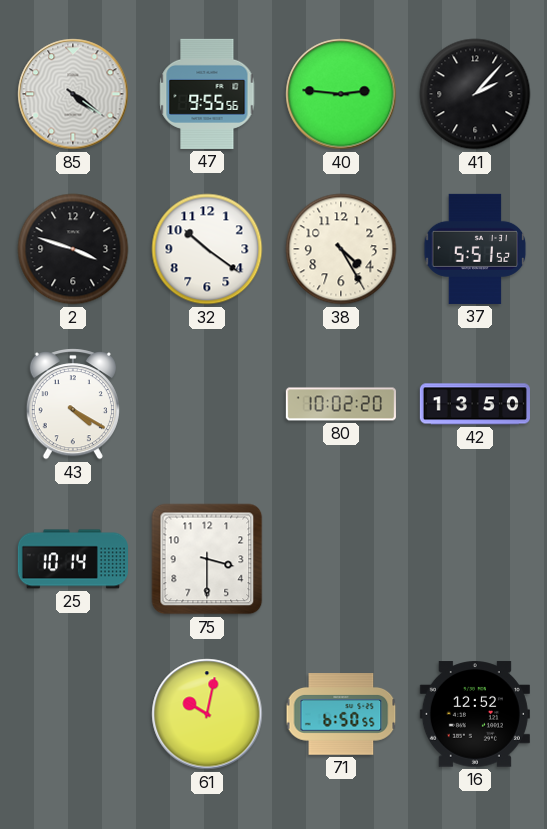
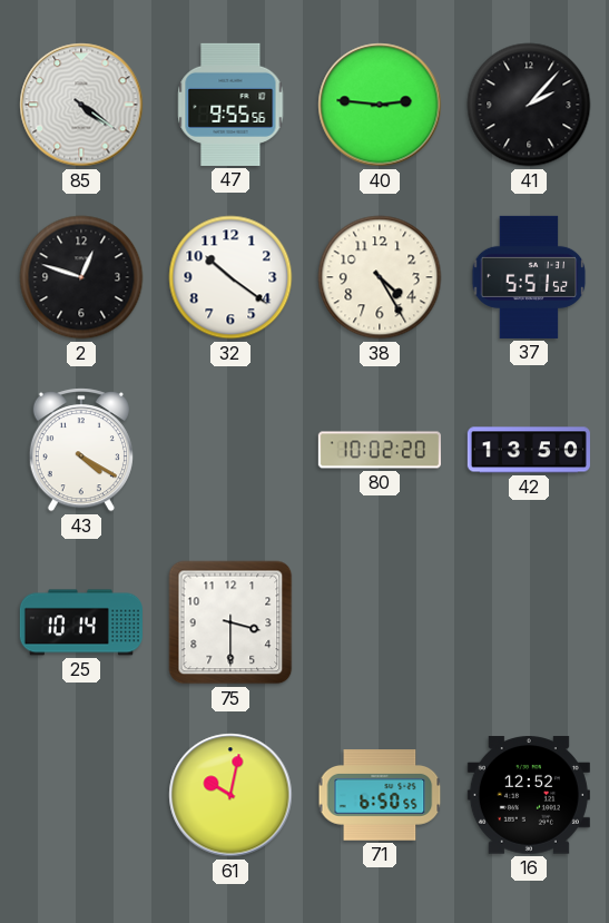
2: 3:48 -> 12:48
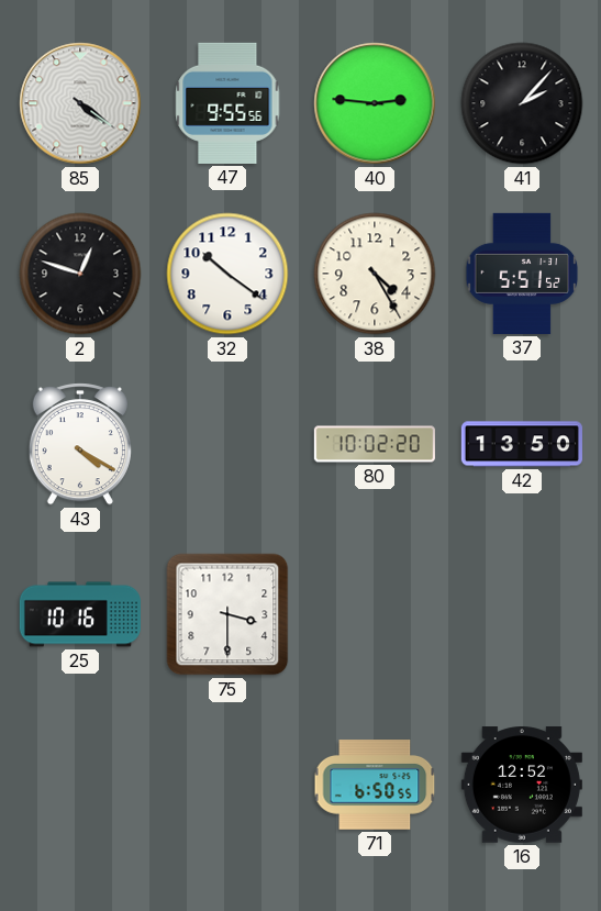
25: 10:14 -> 10:16
61: 10:02 -> none
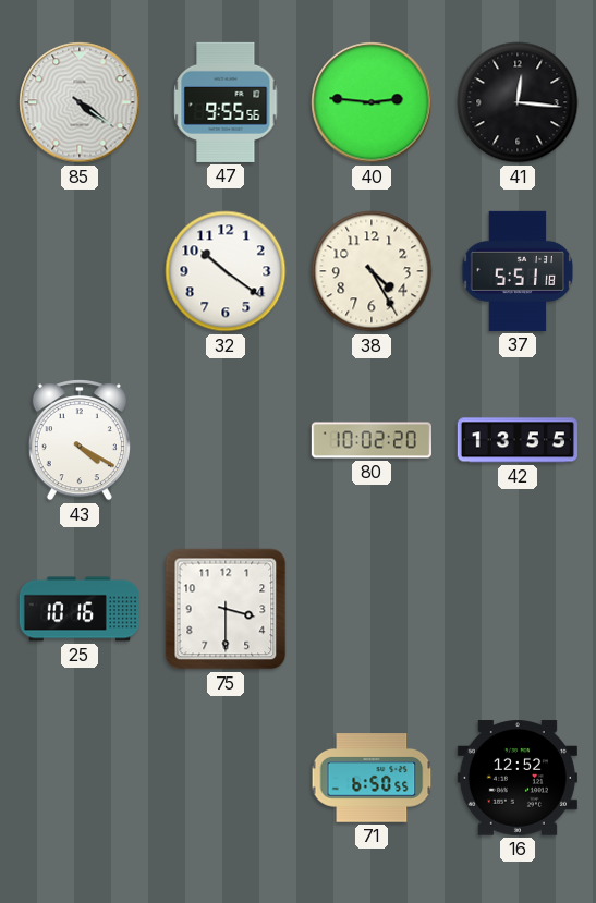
41: 2:07 -> 12:16
2: 12:48 -> none
37: 5:51:52 -> 5:51:18
42: 13:50 -> 13:55
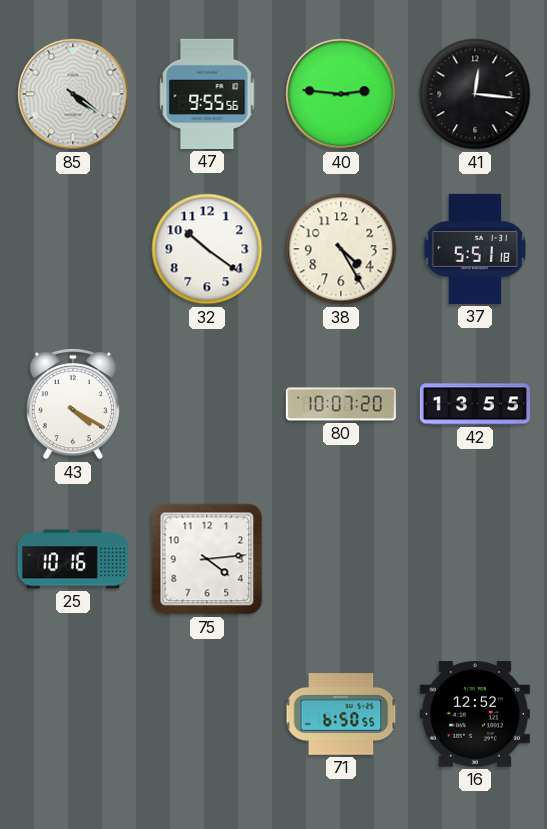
80: 10:02 -> 10:07
75: 3:30 -> 4:14
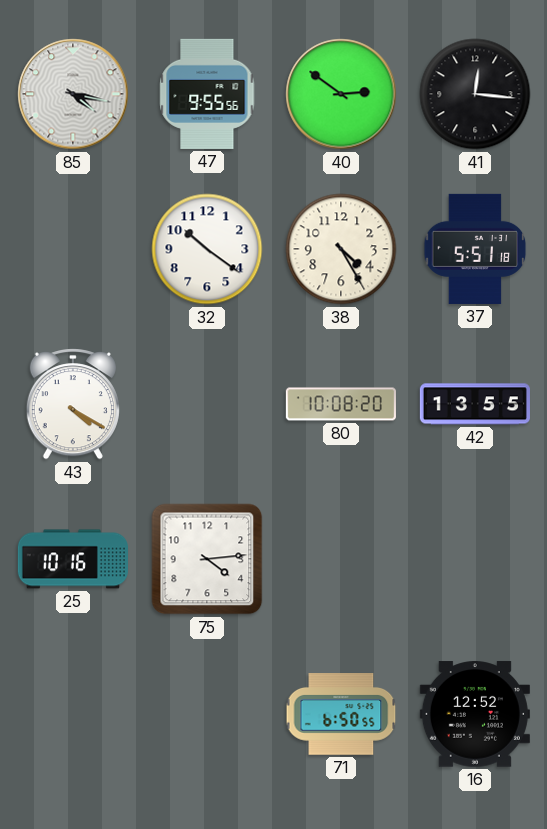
85: 4:21 -> 4:17
40: 2:46 -> 2:51
80: 10:07 -> 10:08
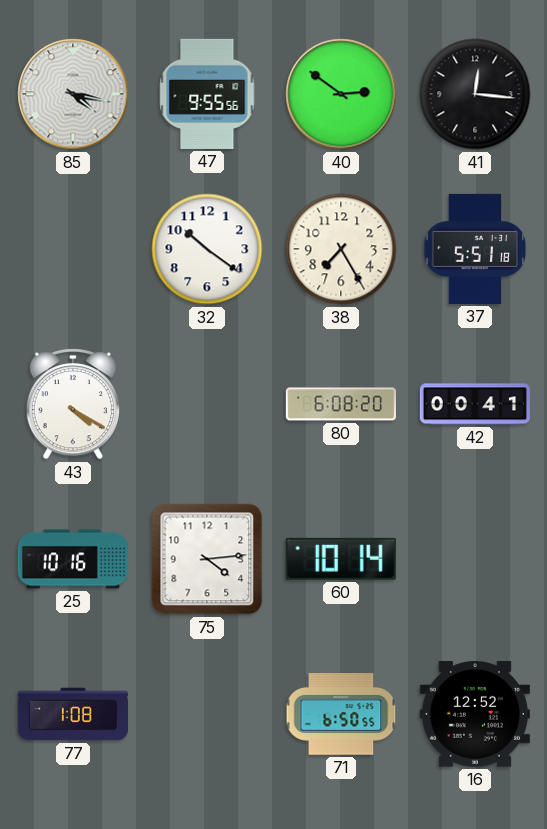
38: 4:25 -> 7:25
80: 10:08 -> 6:08
42: 13:55 -> 00:41
60: none -> 10:14
77: none -> 1:08
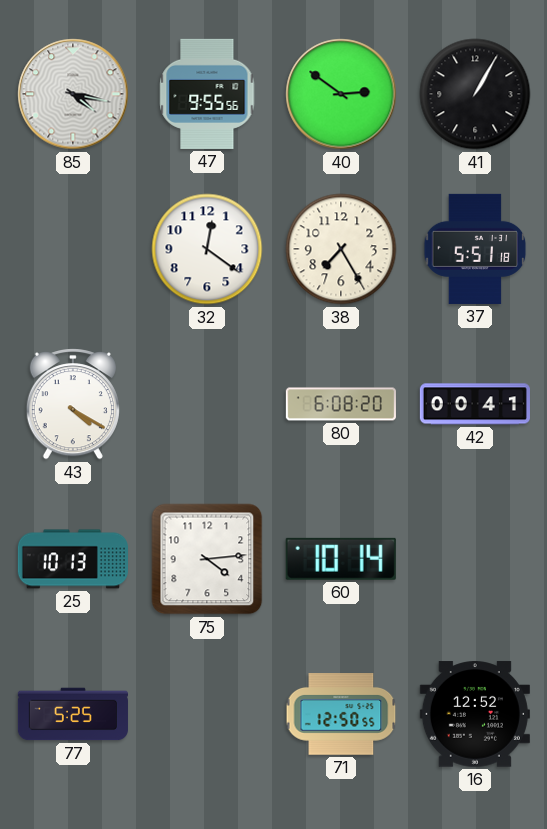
41: 12:16 -> 1:05
32: 10:21 -> 12:21
25: 10:16 -> 10:13
77: 1:08 -> 5:25
71: 6:50 -> 12:50
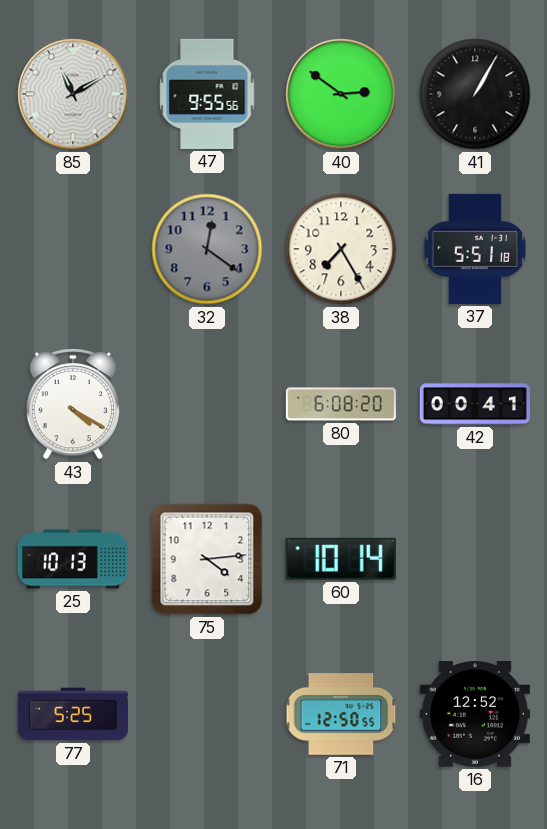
85: 4:17 -> 11:10
32 dial: white -> grey
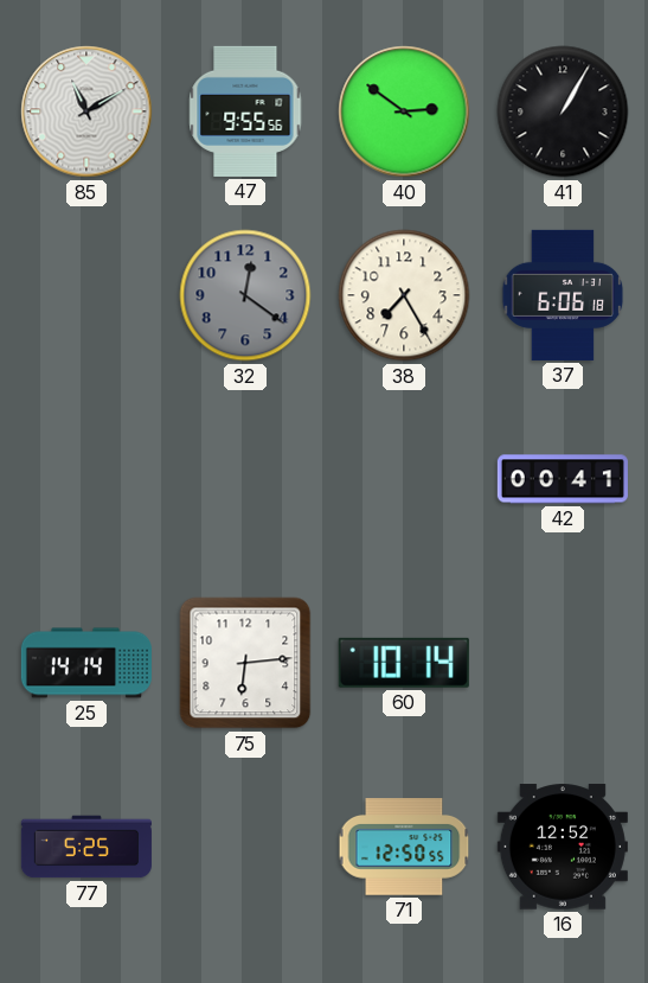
37: 5:51 -> 6:06
43: 4:20 -> none
80: 6:08 -> none
25: 10:13 -> 14:14
75: 4:14 -> 6:14
